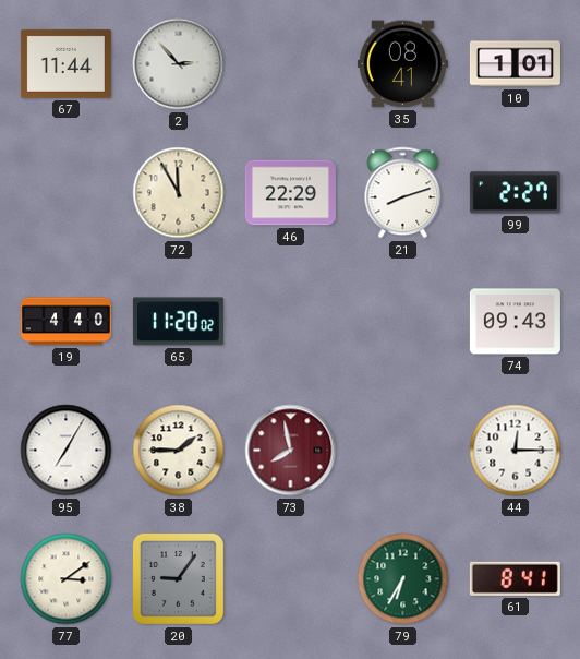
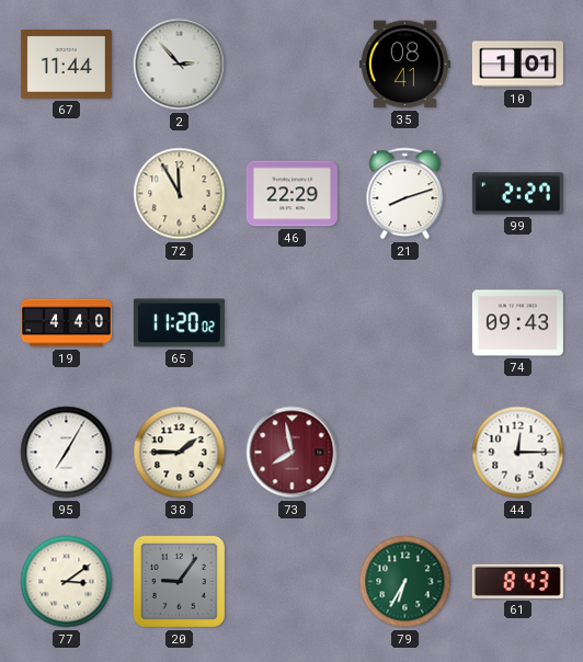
61: 8:41 -> 8:43
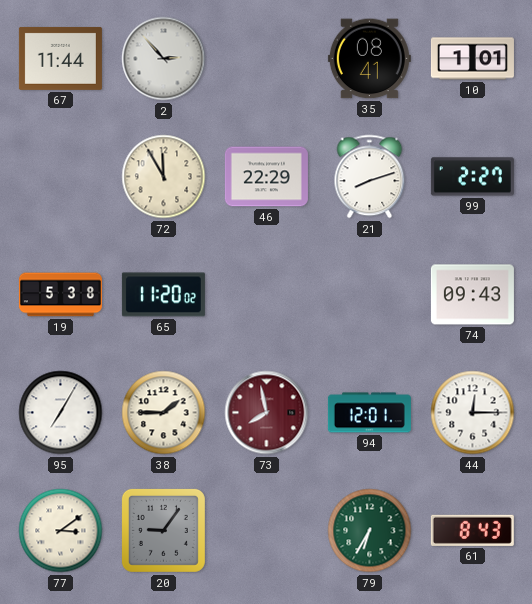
19: 4:40 -> 5:38
94: none -> 12:01
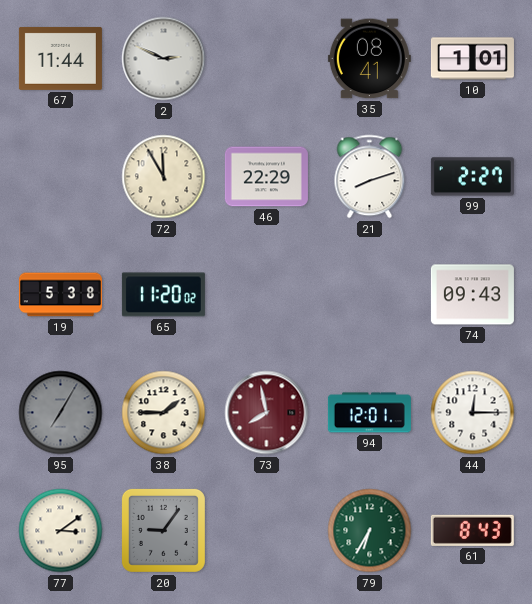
2: 2:53 -> 2:49
95 dial: white -> grey
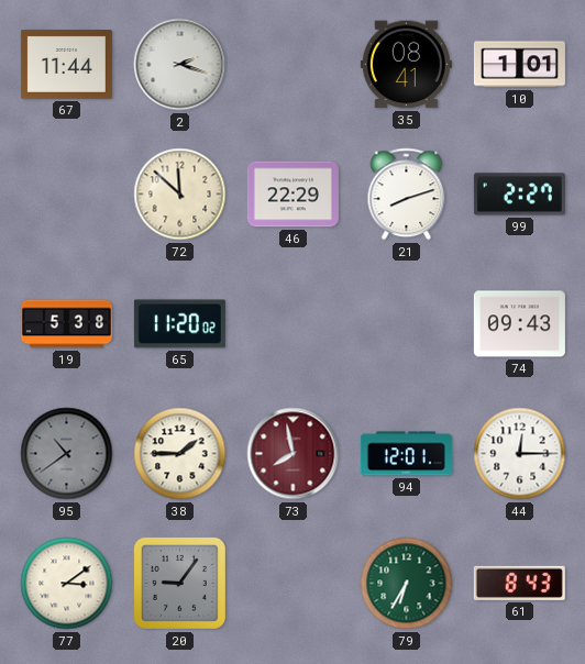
2: 2:49 -> 2:18
72: 11:55 -> 11:52
95: 7:05 -> 10:39
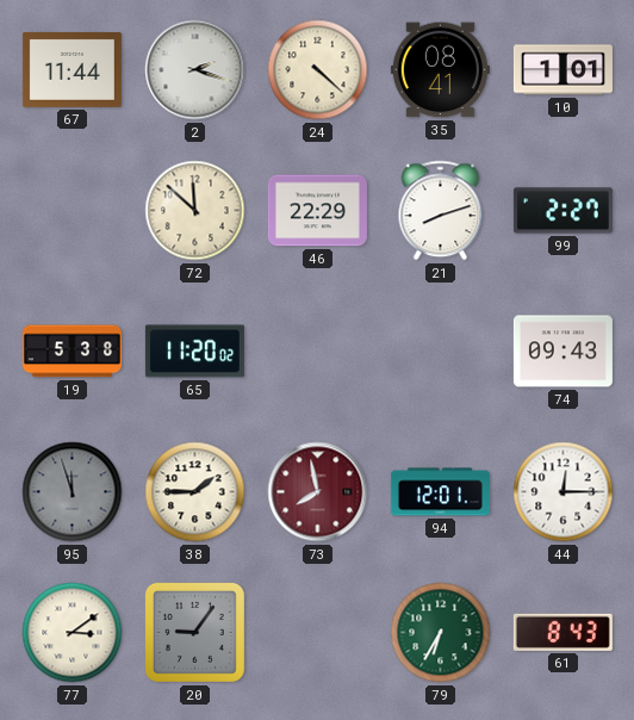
24: none -> 4:22
95: 10:39 -> 11:57
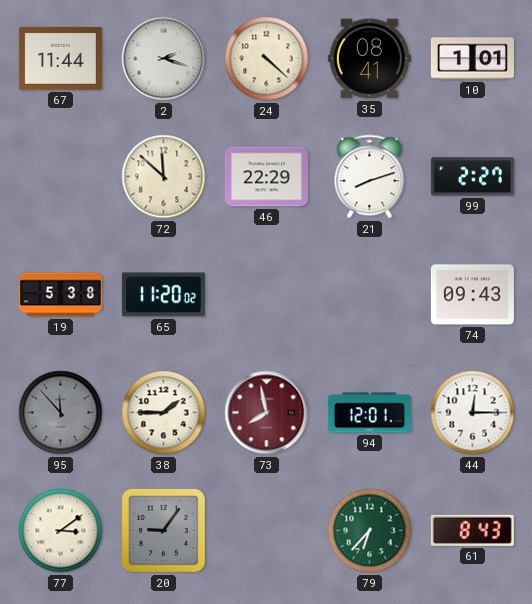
95: 11:57 -> 11:53
79: 6:35 -> 6:37
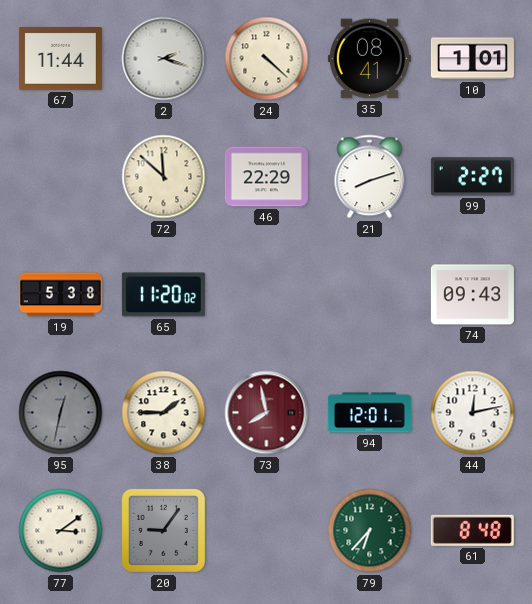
95: 11:53 -> 12:32
44: 12:15 -> 12:13
61: 8:43 -> 8:48
